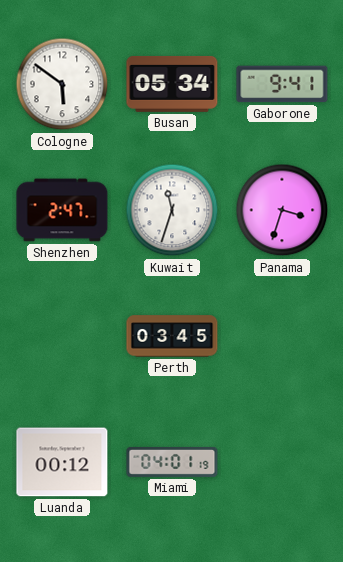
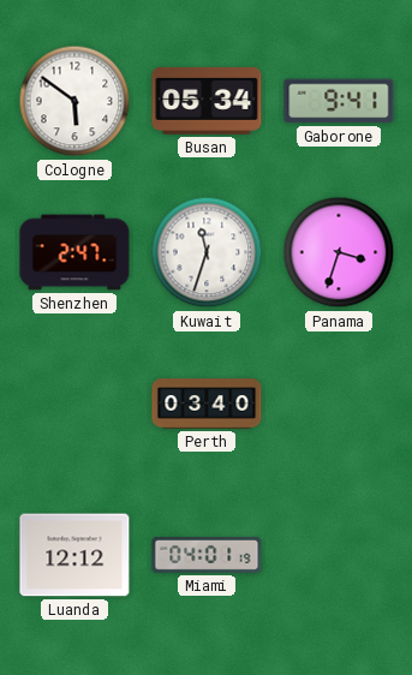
Perth: 03:45 -> 03:40
Luanda: 00:12 -> 12:12
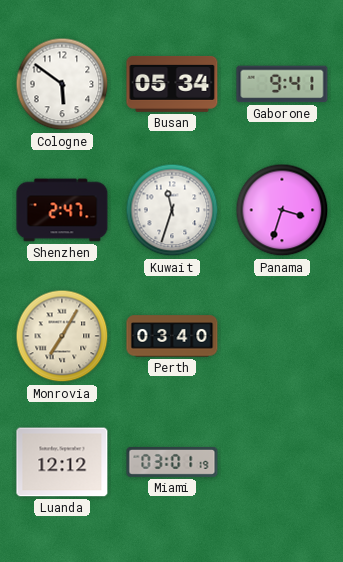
Monrovia: none -> 7:05
Miami: 04:01 -> 03:01
